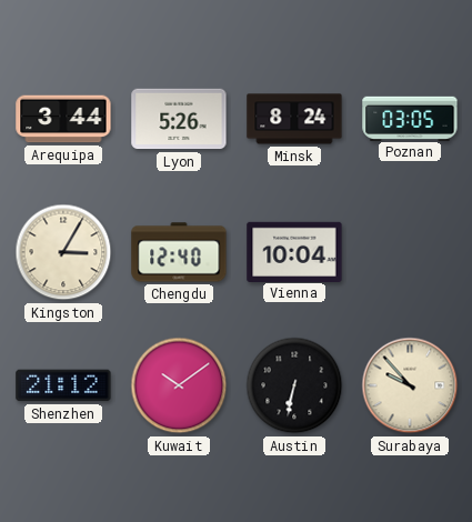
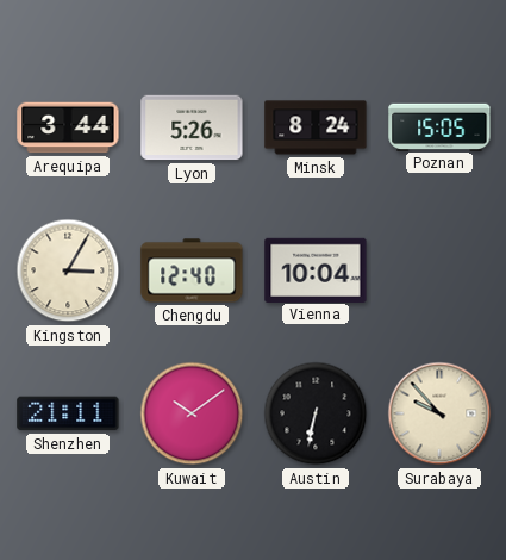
Poznan: 03:05 -> 15:05
Shenzhen: 21:12 -> 21:11
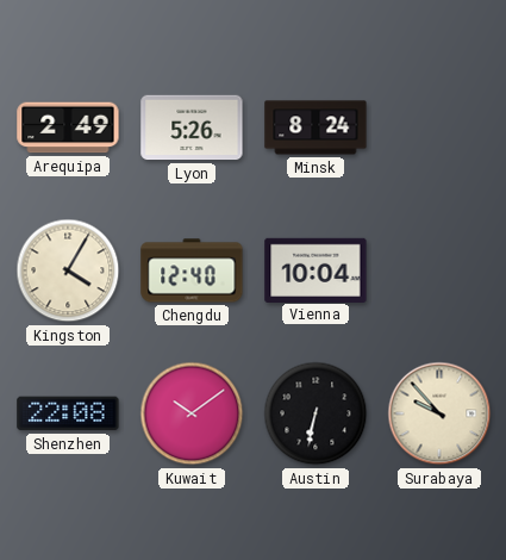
Arequipa: 3:44 -> 2:49
Poznan: 15:05 -> none
Kingston: 3:05 -> 4:05
Shenzhen: 21:11 -> 22:08
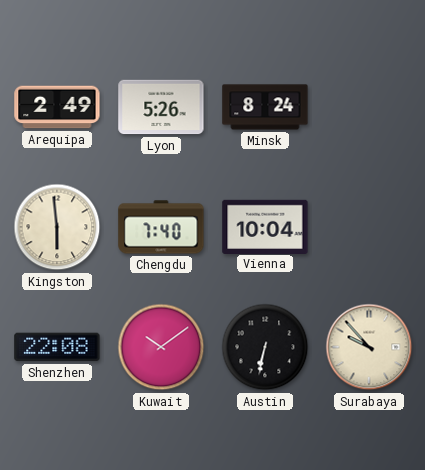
Kingston: 4:05 -> 5:59
Chengdu: 12:40 -> 7:40
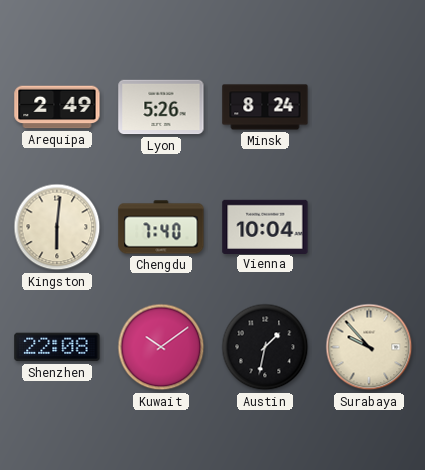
Kingston: 5:59 -> 6:01
Austin: 6:32 -> 1:32
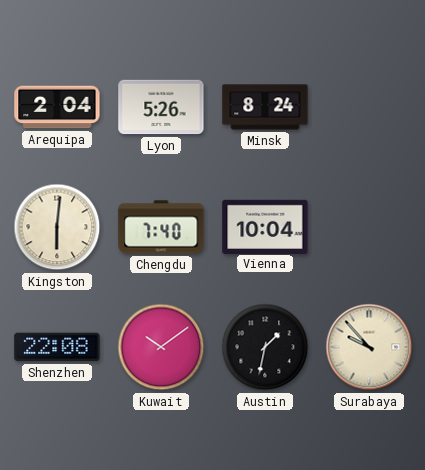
Arequipa: 2:49 -> 2:04
